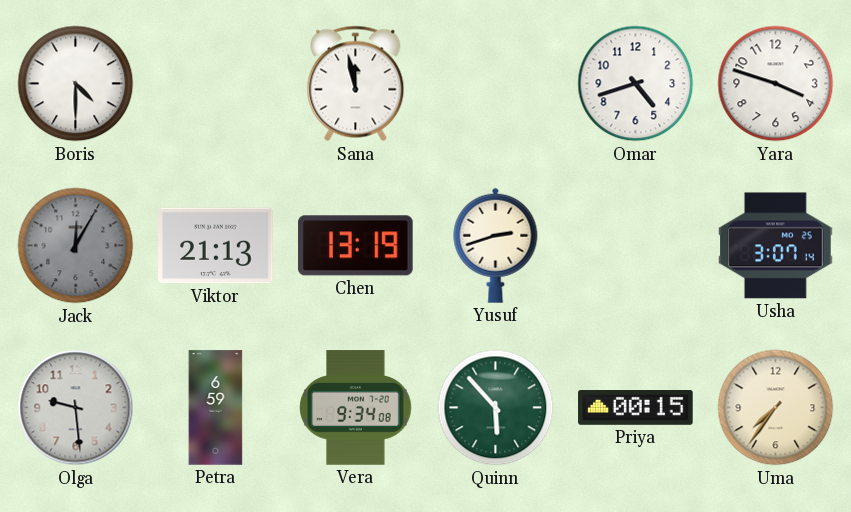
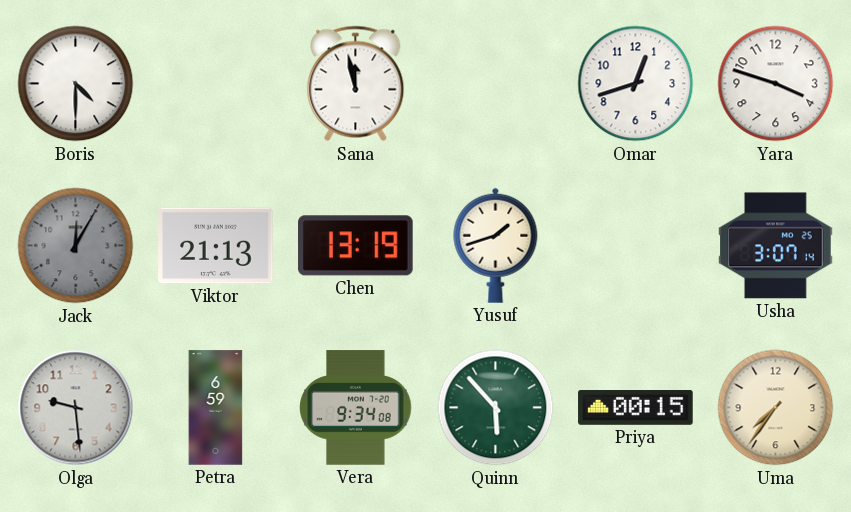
Omar: 4:42 -> 12:42
Yusuf: 2:42 -> 1:42
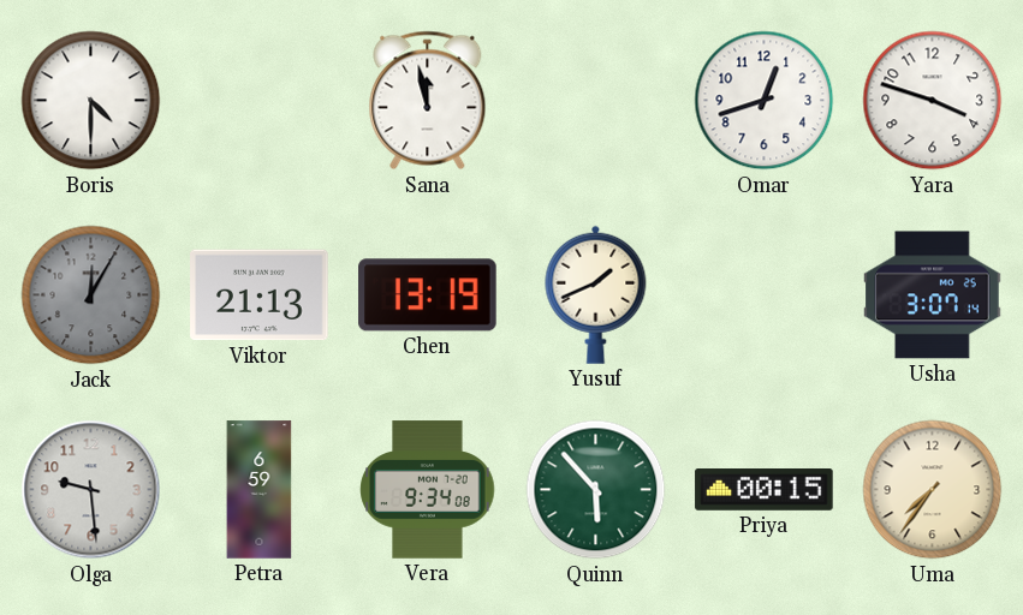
Yusuf: 1:42 -> 1:41
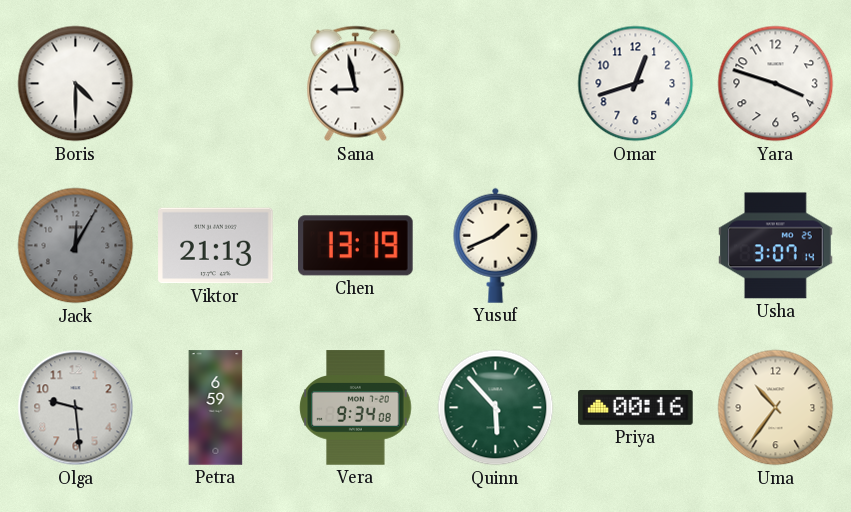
Sana: 11:58 -> 8:58
Priya: 00:15 -> 00:16
Uma: 7:36 -> 10:36
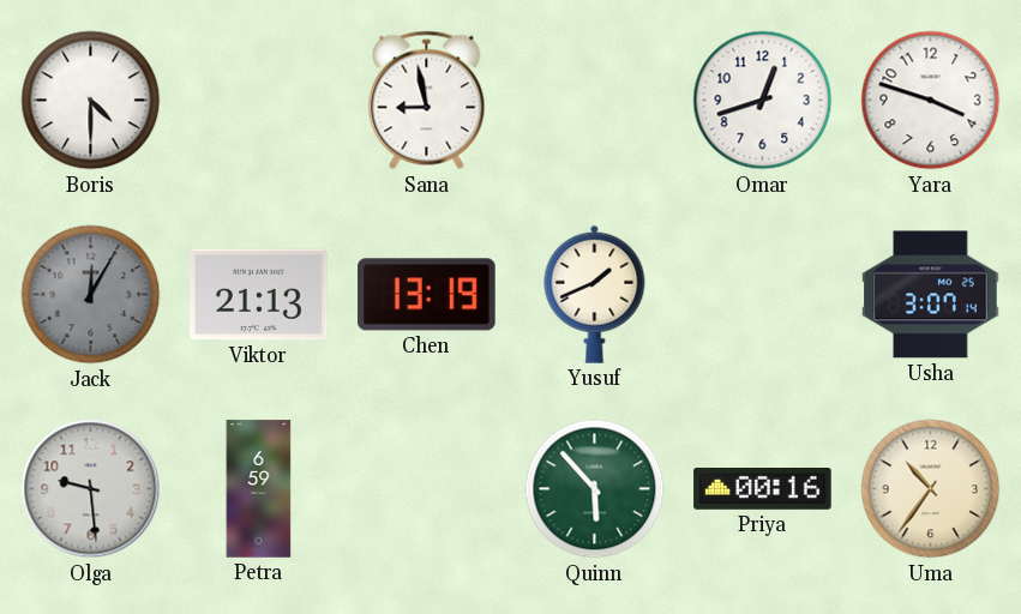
Vera: 9:34 -> none
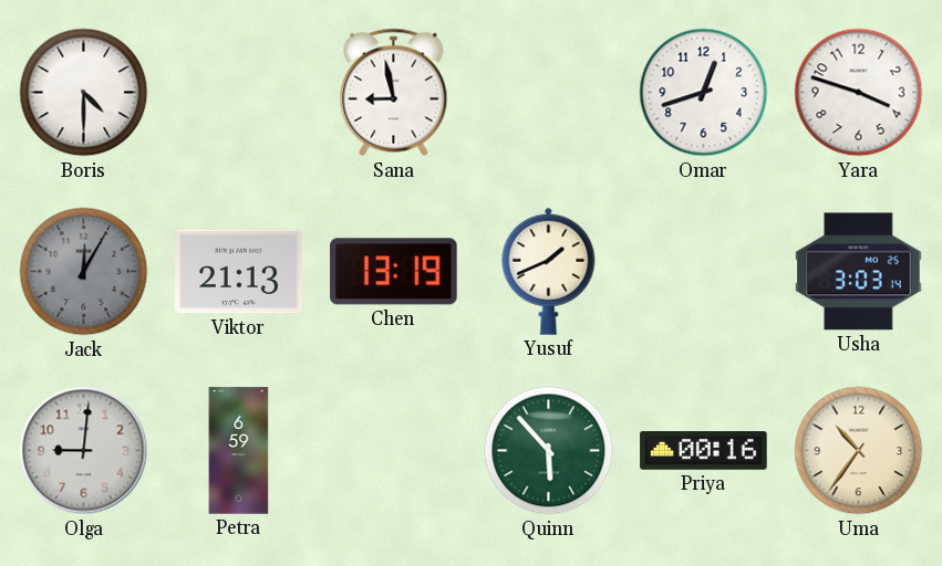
Usha: 3:07 -> 3:03
Olga: 9:29 -> 9:01
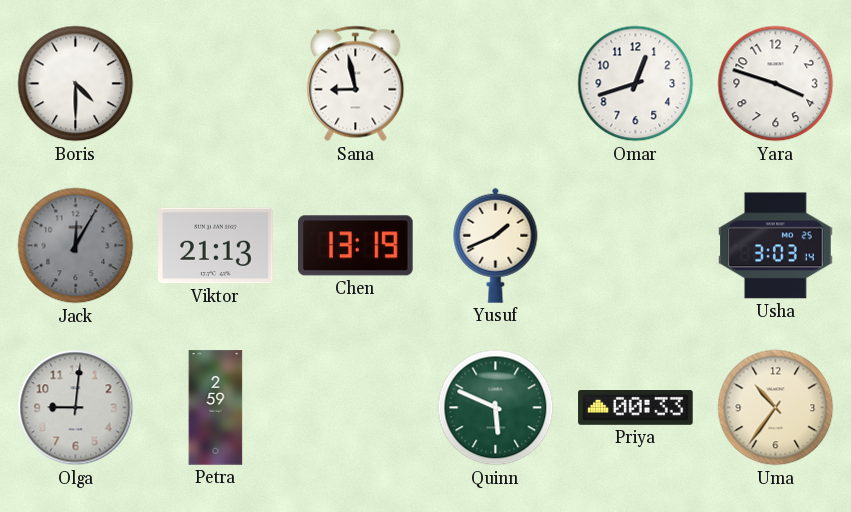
Petra: 6:59 -> 2:59
Quinn: 5:53 -> 5:49
Priya: 00:16 -> 00:33
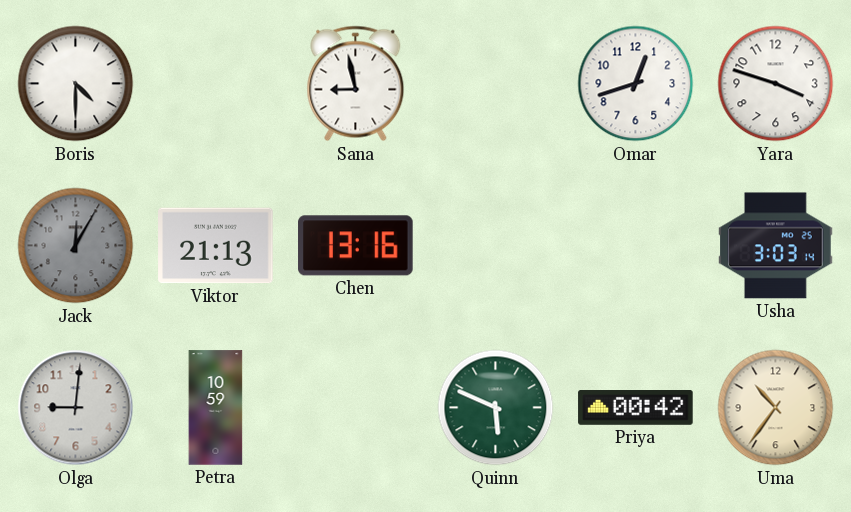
Chen: 13:19 -> 13:16
Yusuf: 1:41 -> none
Petra: 2:59 -> 10:59
Priya: 00:33 -> 00:42
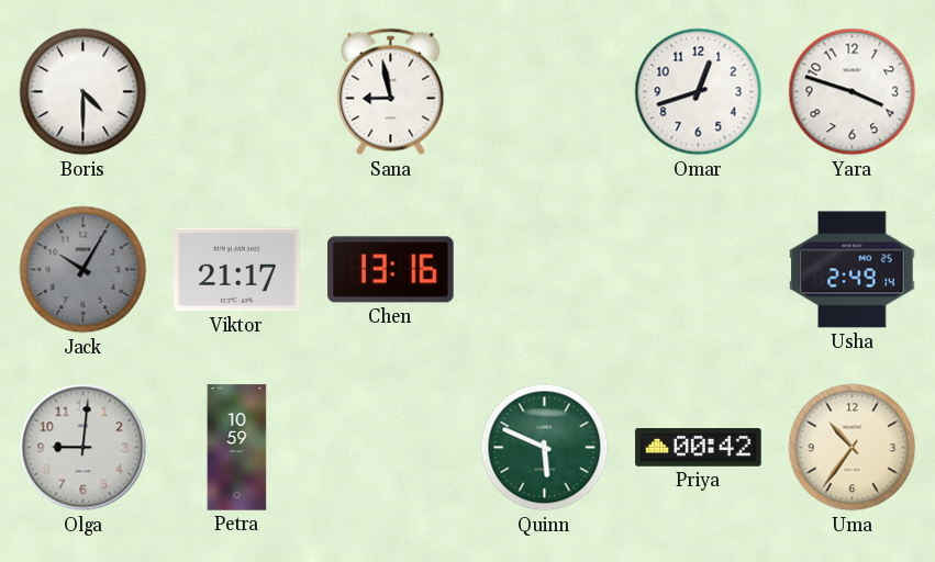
Jack: 12:05 -> 10:05
Viktor: 21:13 -> 21:17
Usha: 3:03 -> 2:49
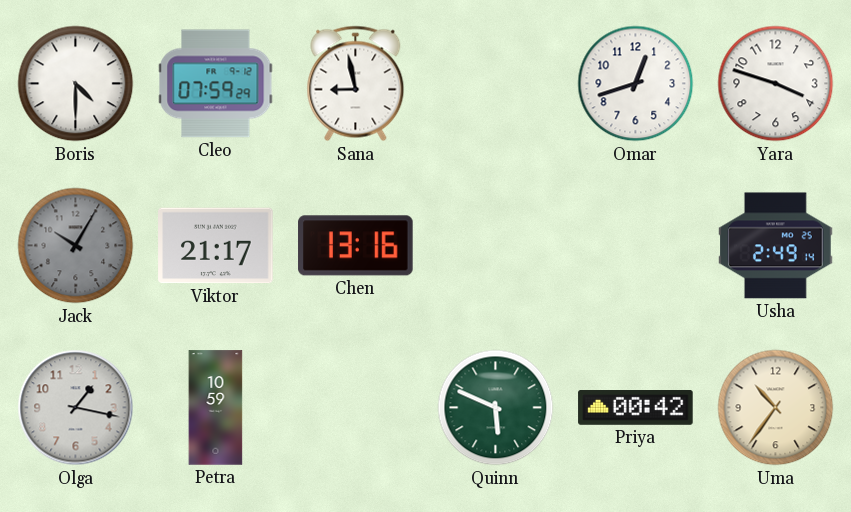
Cleo: none -> 07:59
Olga: 9:01 -> 1:17
